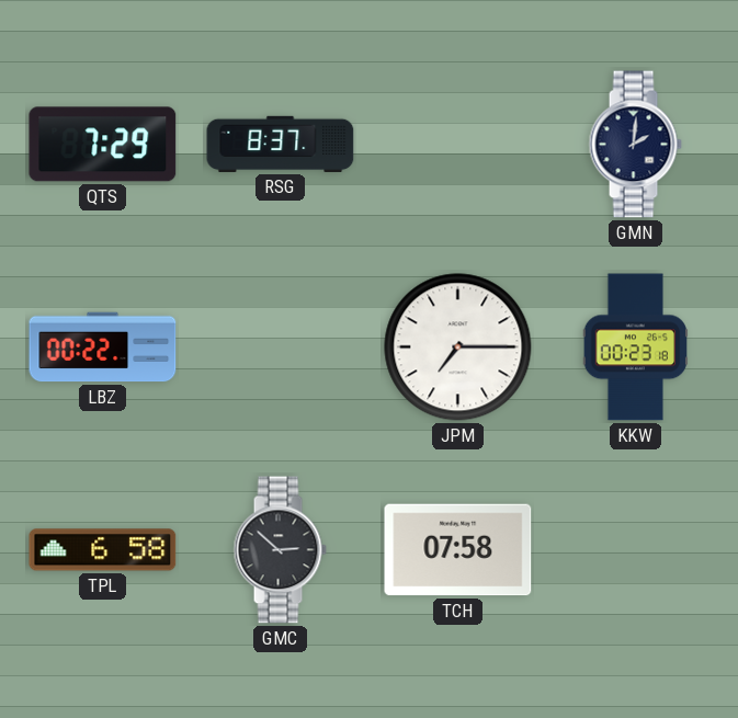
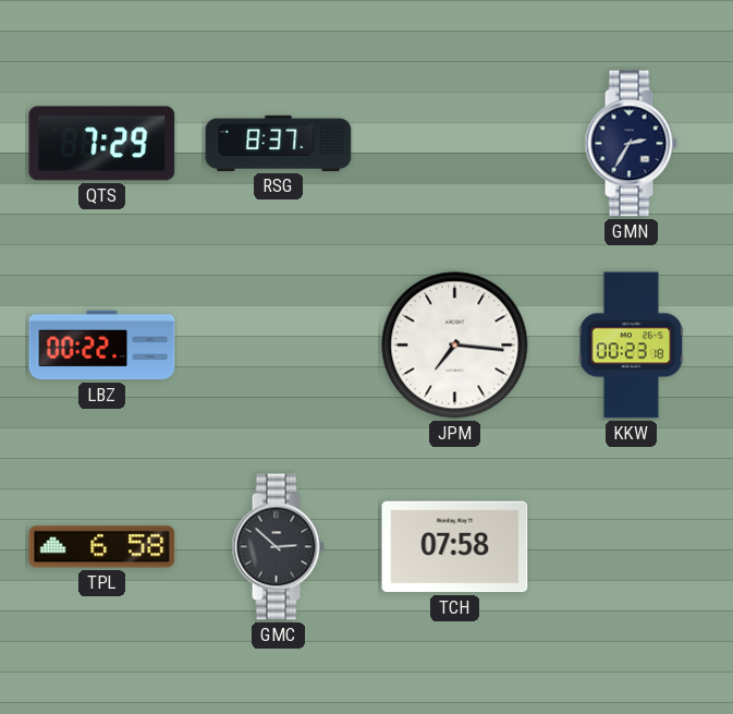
GMN: 2:01 -> 2:35
JPM: 7:15 -> 7:16
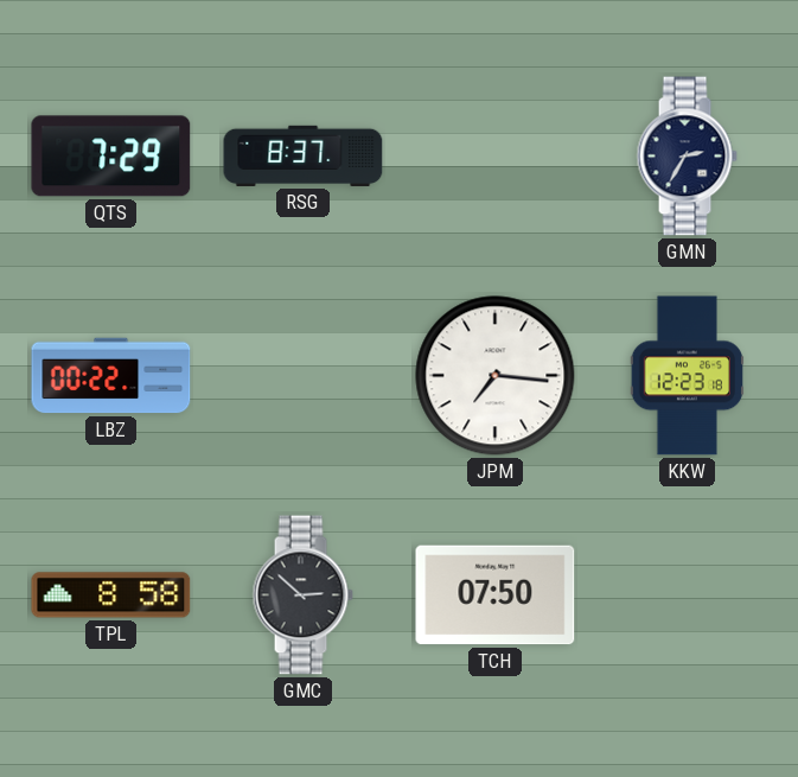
KKW: 00:23 -> 12:23
TPL: 6:58 -> 8:58
TCH: 07:58 -> 07:50
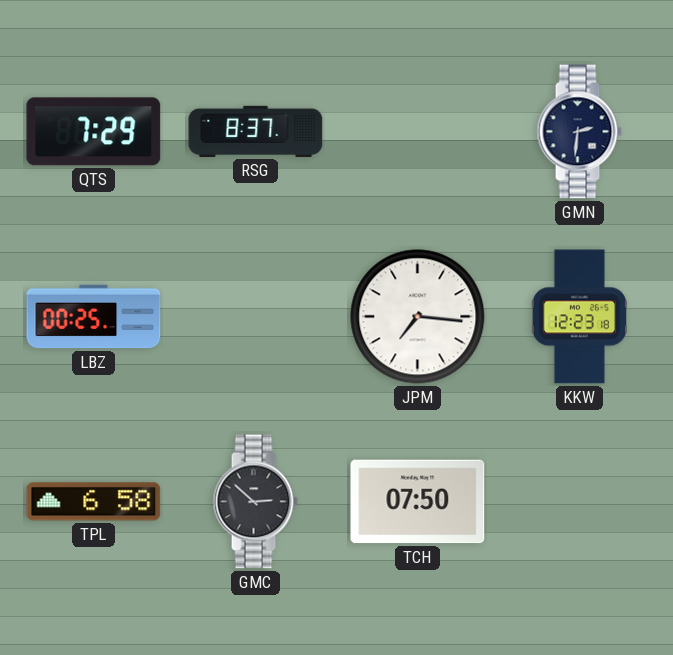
GMN: 2:35 -> 2:31
LBZ: 00:22 -> 00:25
TPL: 8:58 -> 6:58
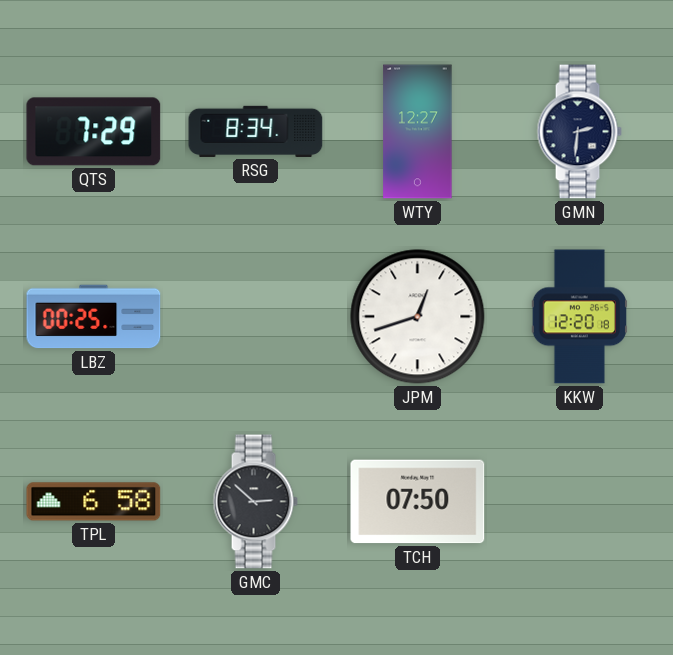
RSG: 8:37 -> 8:34
WTY: none -> 12:27
JPM: 7:16 -> 12:42
KKW: 12:23 -> 12:20
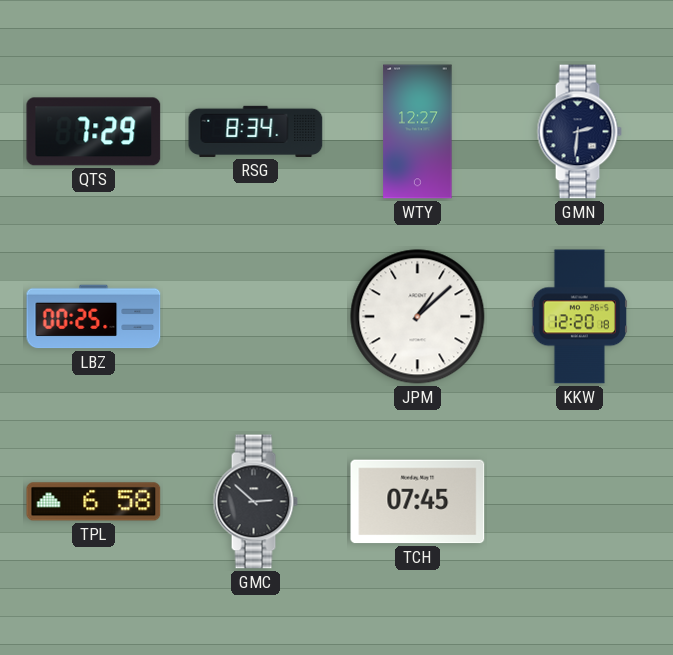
JPM: 12:42 -> 1:08
TCH: 07:50 -> 07:45
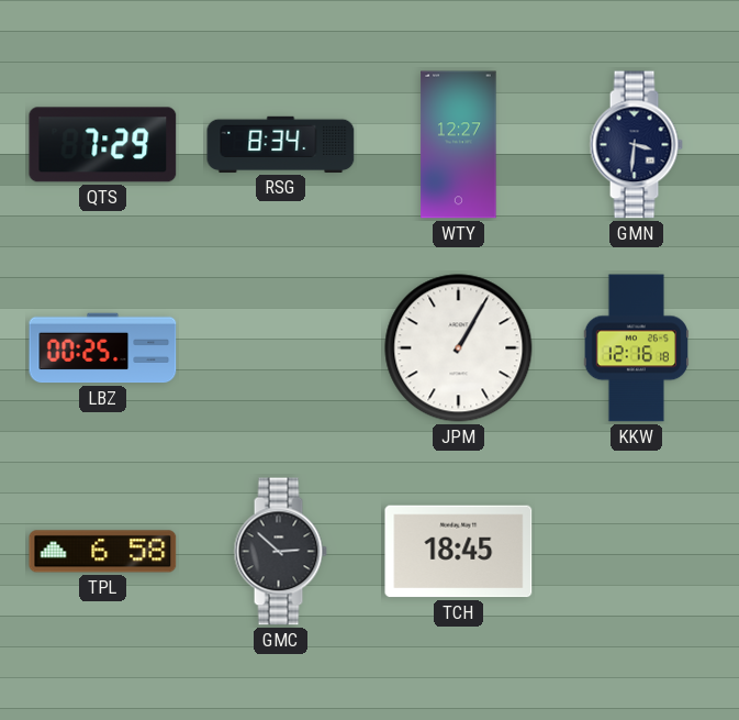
GMN: 2:31 -> 3:31
JPM: 1:08 -> 1:05
KKW: 12:20 -> 12:16
TCH: 07:45 -> 18:45
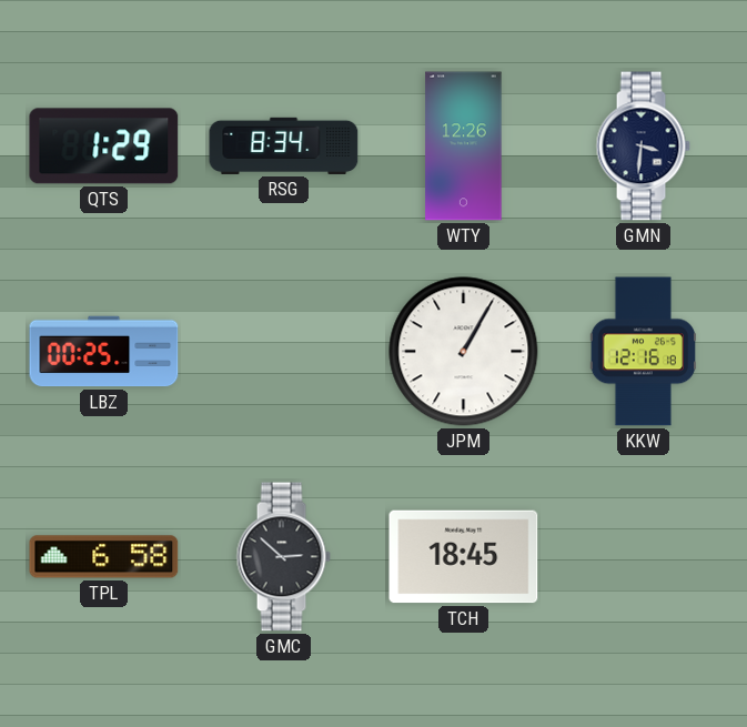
QTS: 7:29 -> 1:29
WTY: 12:27 -> 12:26
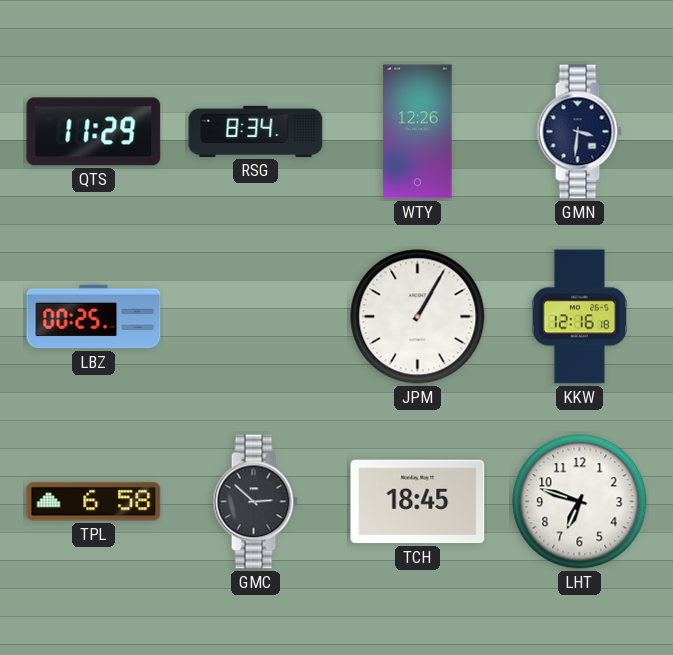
QTS: 1:29 -> 11:29
LHT: none -> 6:48
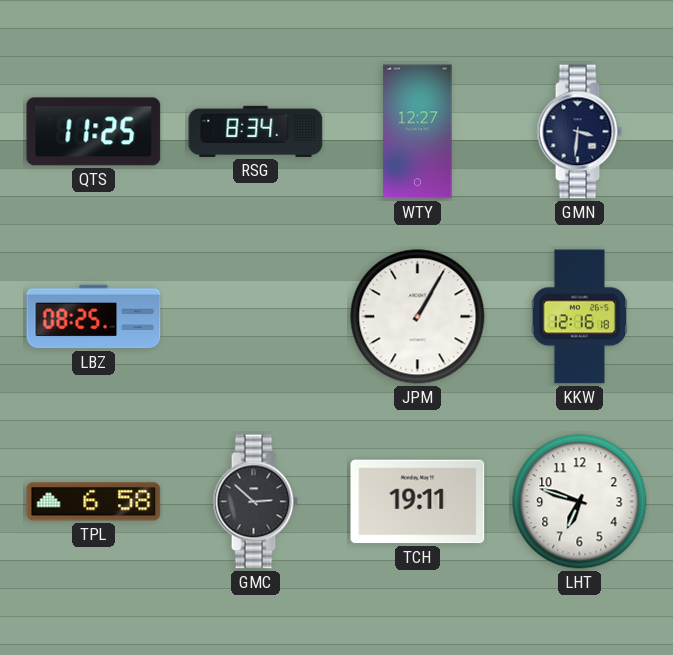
QTS: 11:29 -> 11:25
WTY: 12:26 -> 12:27
LBZ: 00:25 -> 08:25
TCH: 18:45 -> 19:11
